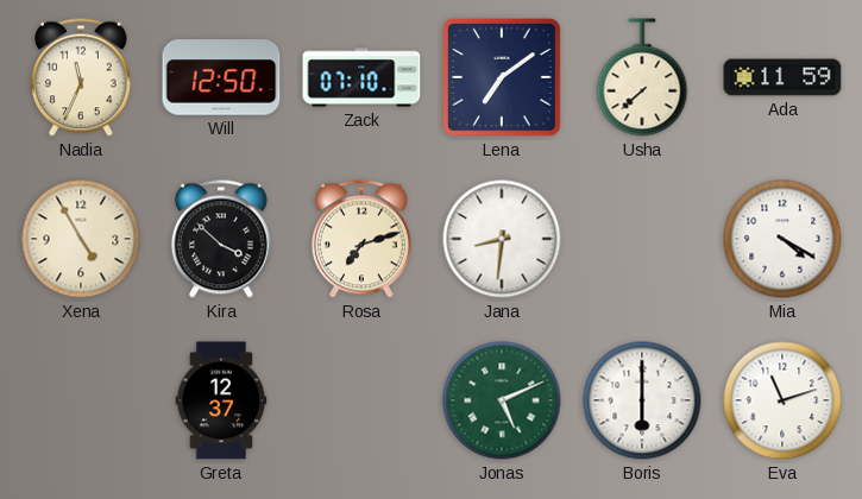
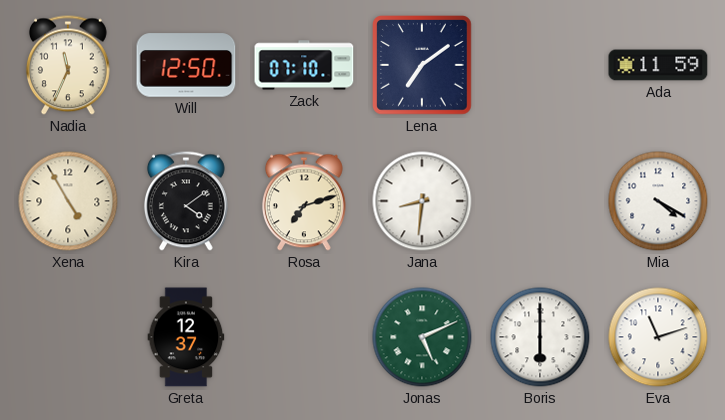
Usha: 7:38 -> none
Kira: 3:52 -> 4:09
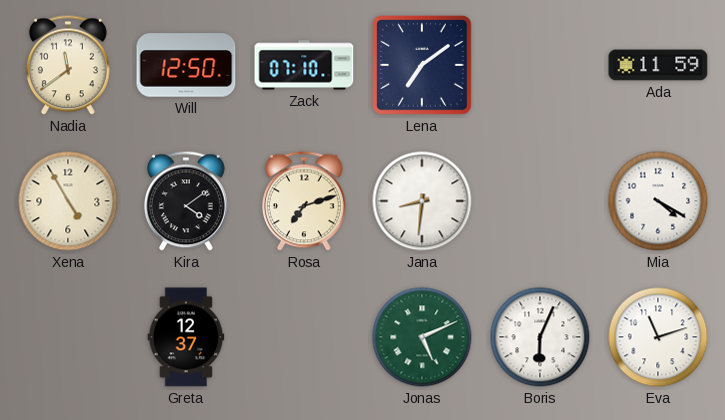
Nadia: 11:34 -> 11:39
Boris: 6:00 -> 6:04
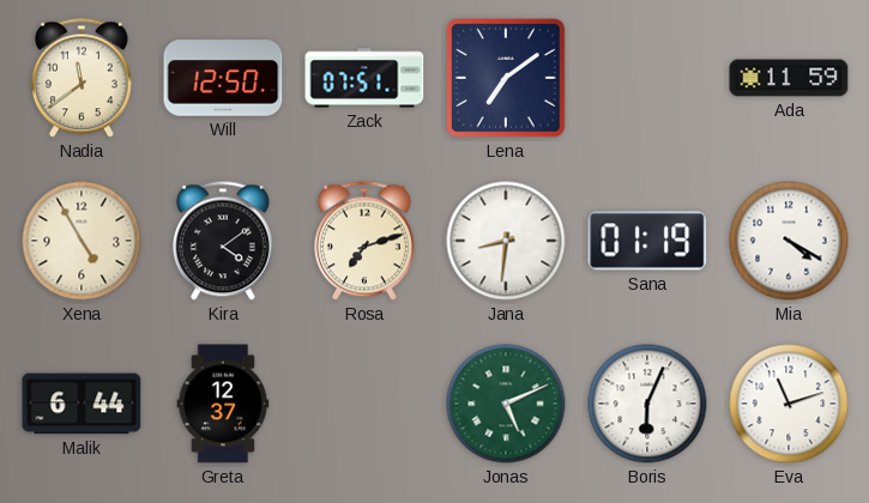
Zack: 07:10 -> 07:51
Sana: none -> 01:19
Malik: none -> 6:44
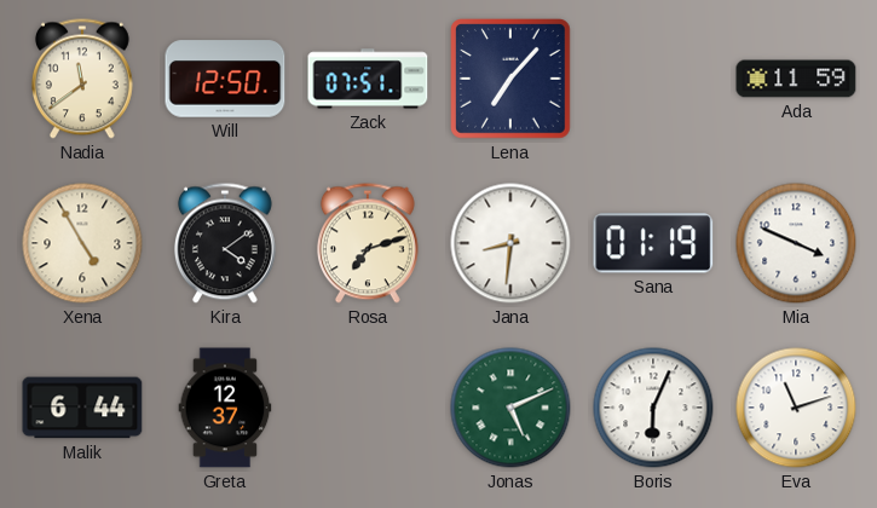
Lena: 7:09 -> 7:07
Mia: 4:20 -> 3:49
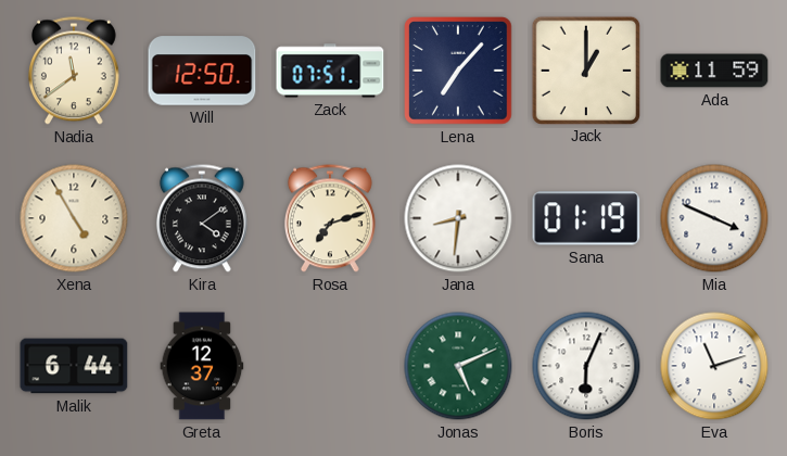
Jack: none -> 1:00
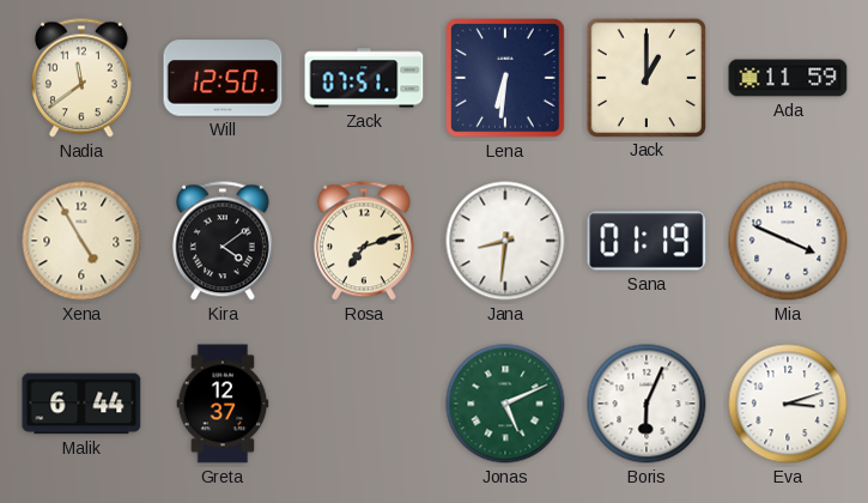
Lena: 7:07 -> 6:31
Eva: 11:12 -> 3:12
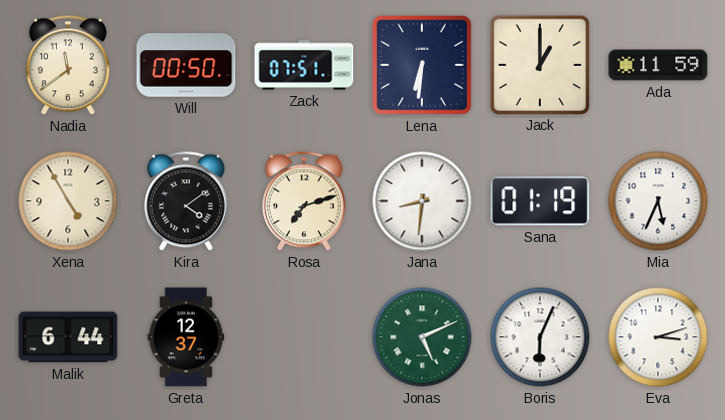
Will: 12:50 -> 00:50
Mia: 3:49 -> 5:34
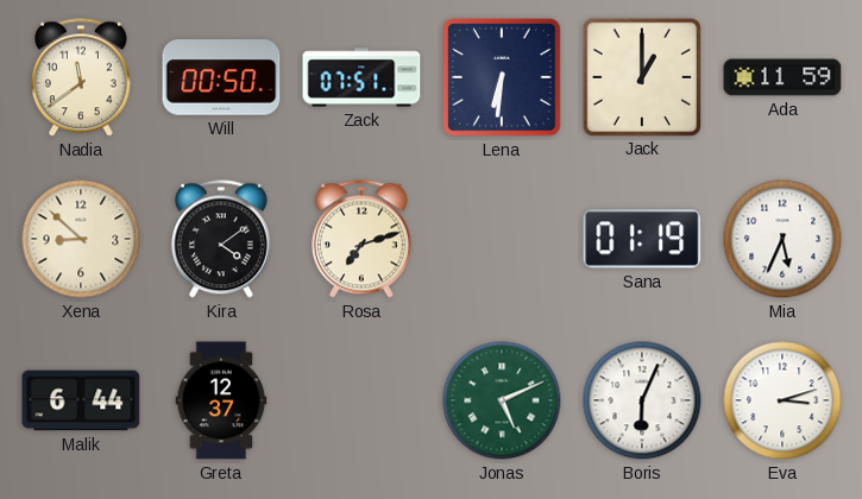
Xena: 4:55 -> 8:52
Jana: 8:31 -> none
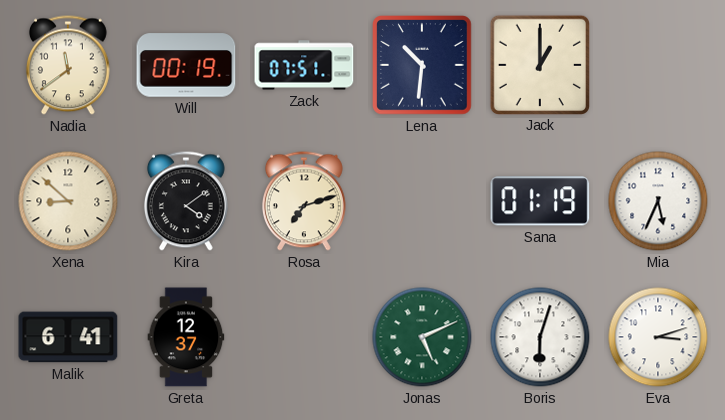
Will: 00:50 -> 00:19
Lena: 6:31 -> 10:31
Ada: 11:59 -> none
Malik: 6:44 -> 6:41
Boris: 6:04 -> 6:03
